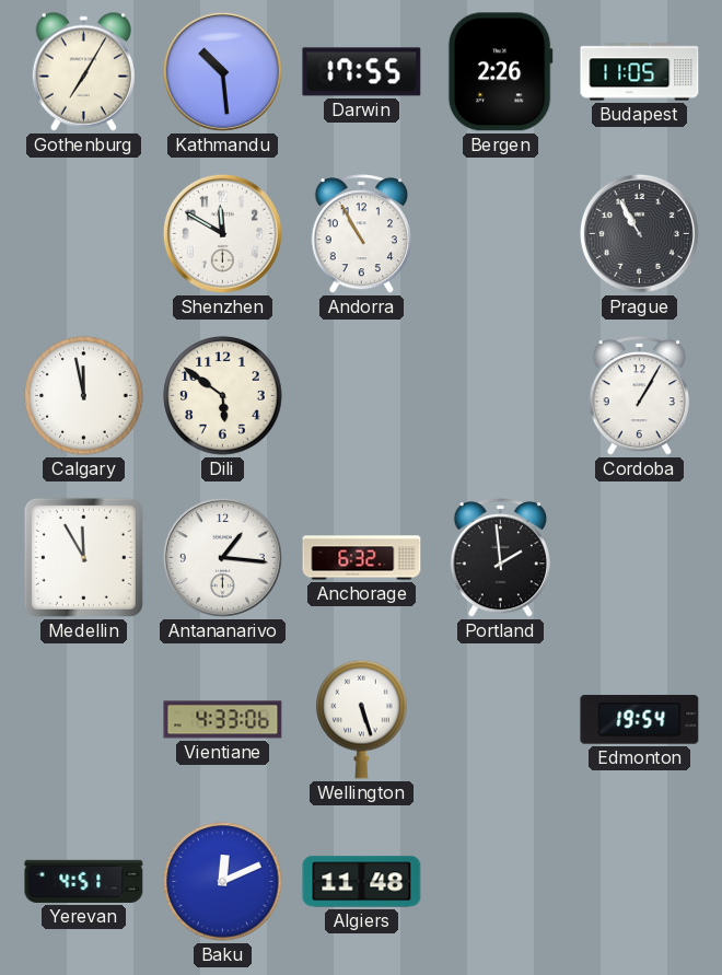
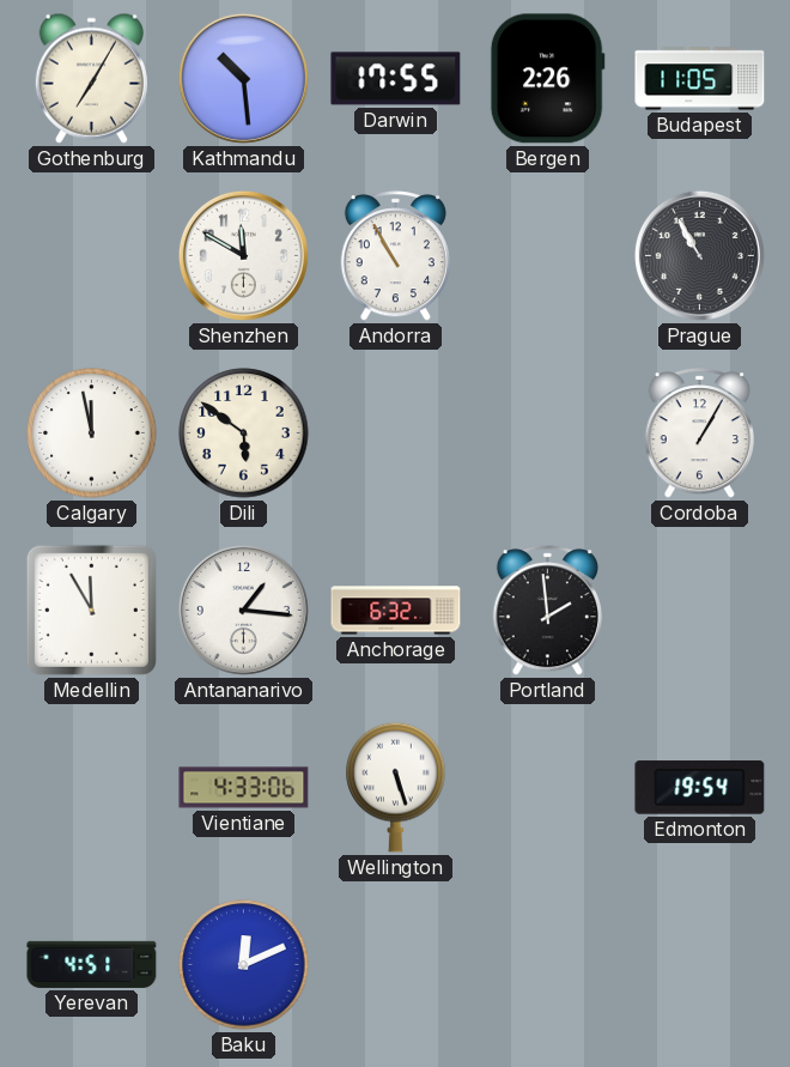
Algiers: 11:48 -> none
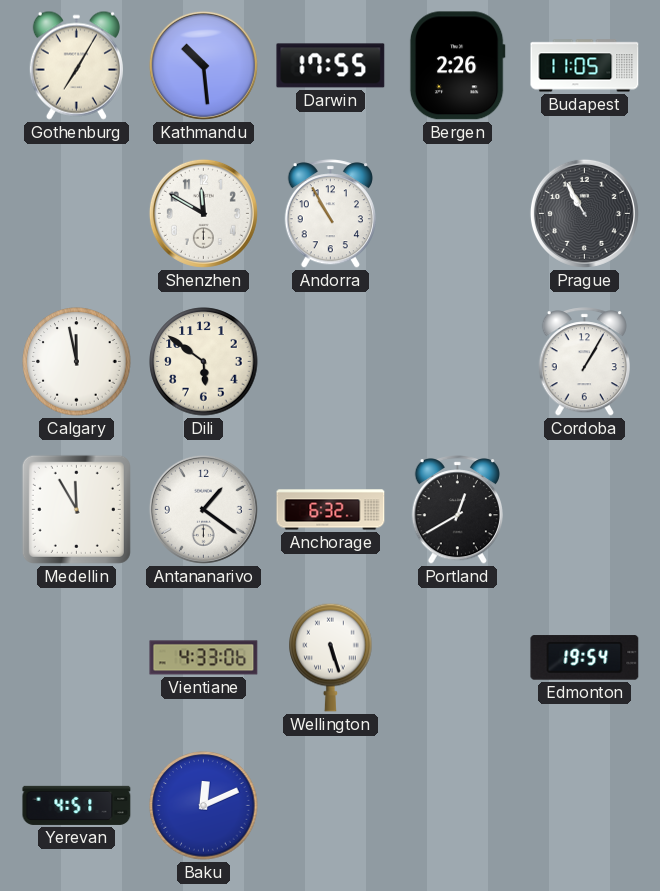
Antananarivo: 1:16 -> 1:21
Portland: 1:59 -> 12:40
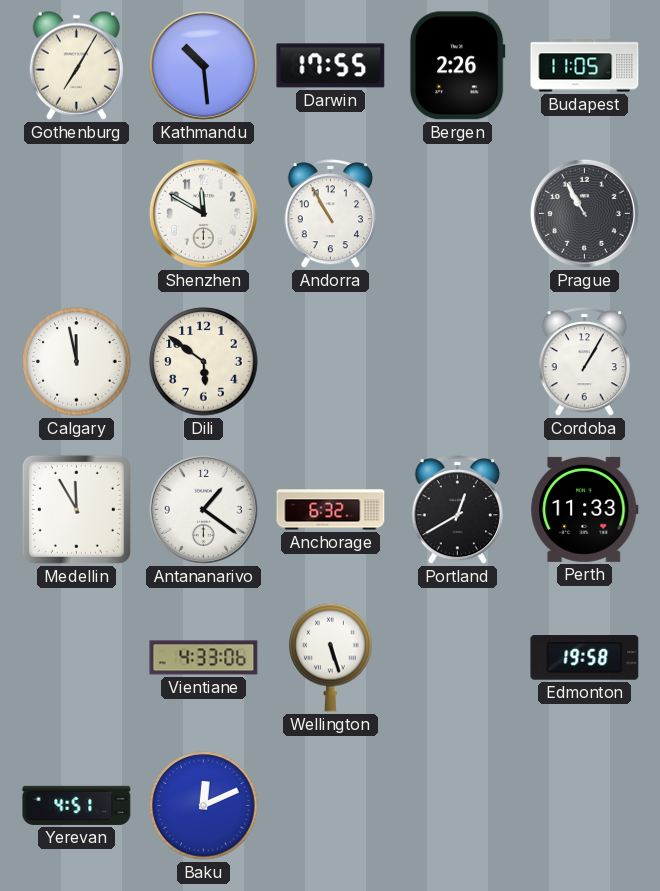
Perth: none -> 11:33
Edmonton: 19:54 -> 19:58
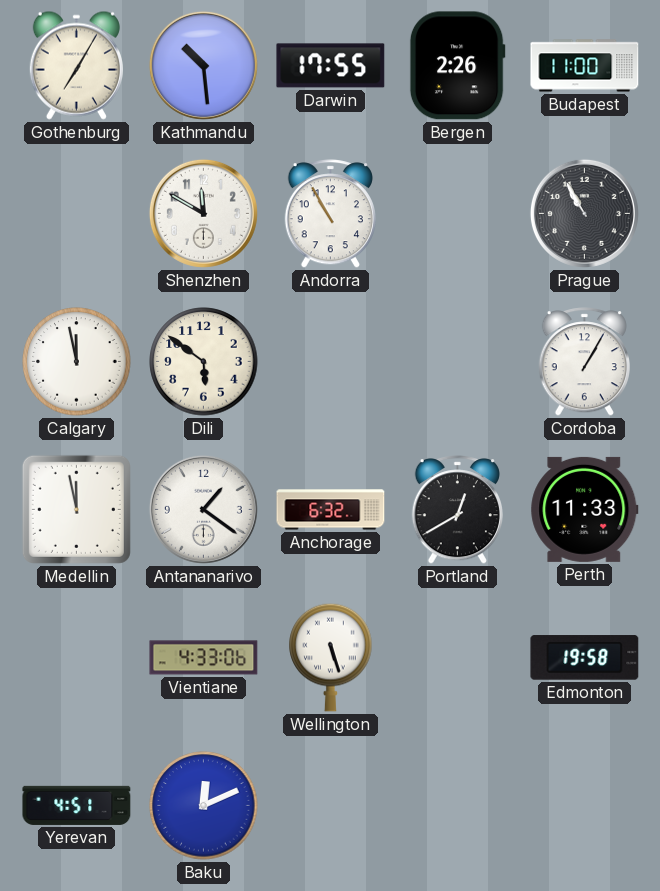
Budapest: 11:05 -> 11:00
Medellin: 11:55 -> 11:58
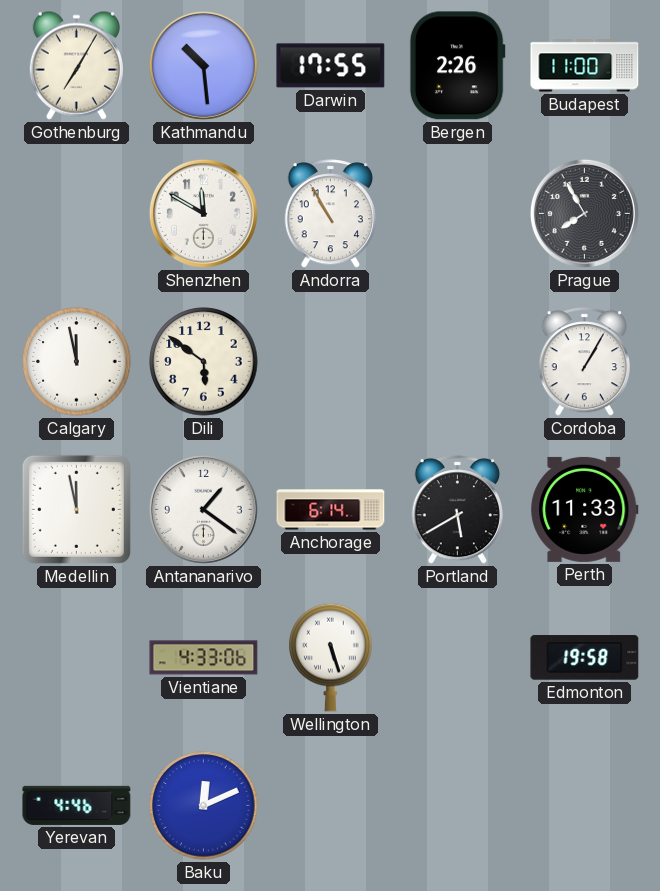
Prague: 10:55 -> 7:55
Anchorage: 6:32 -> 6:14
Portland: 12:40 -> 5:40
Yerevan: 4:51 -> 4:46
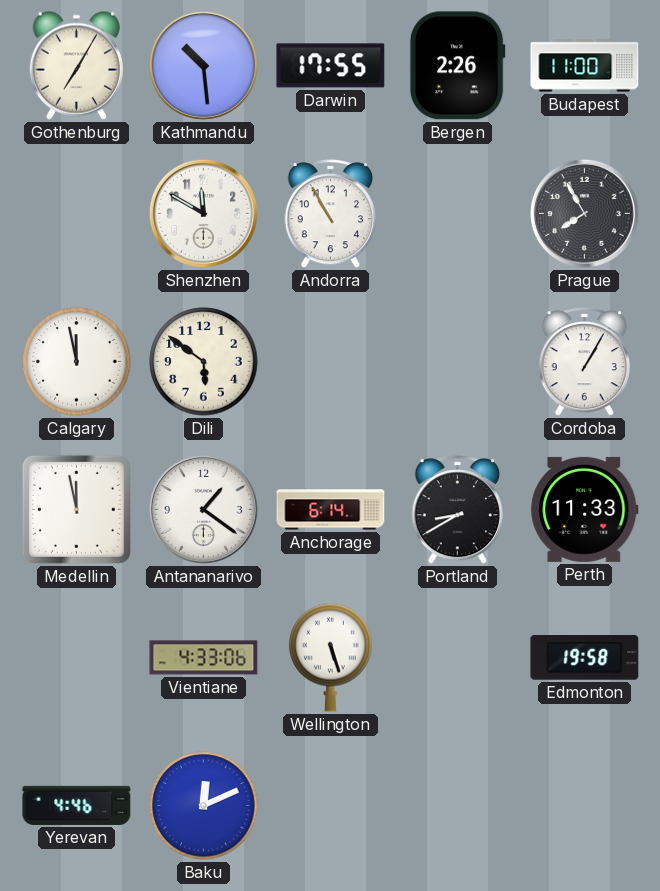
Portland: 5:40 -> 8:40
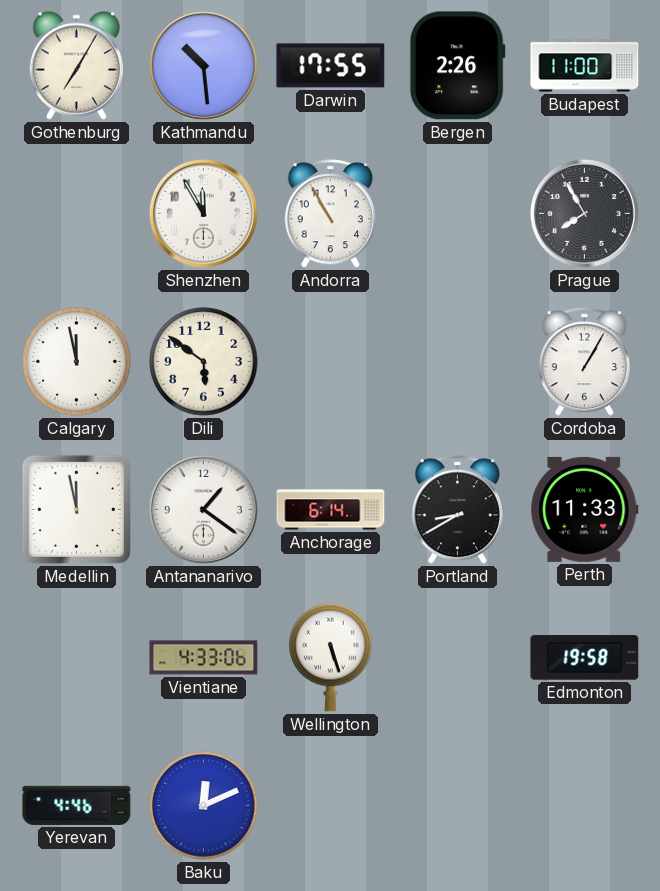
Shenzhen: 11:50 -> 11:55
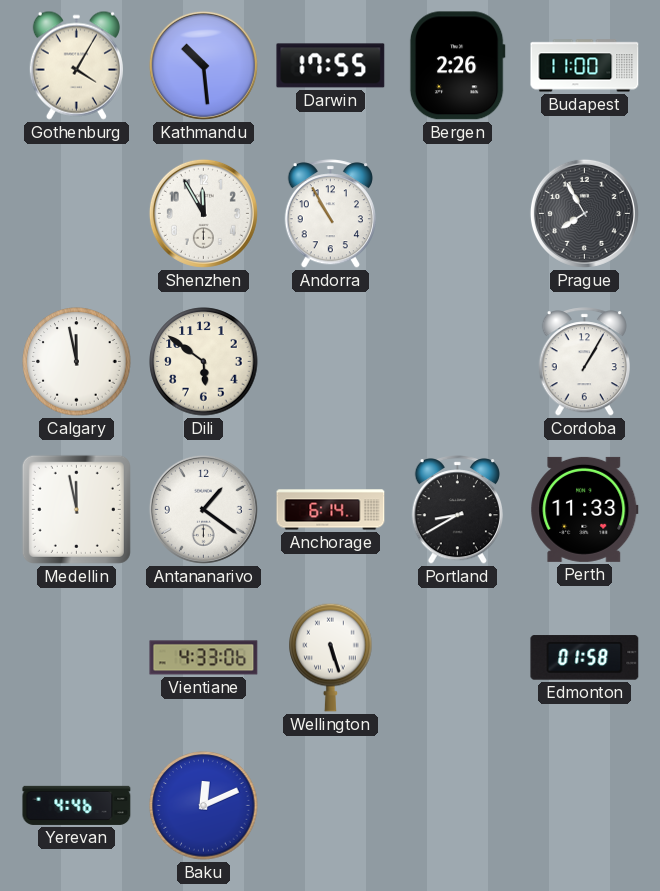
Gothenburg: 7:05 -> 4:05
Edmonton: 19:58 -> 01:58
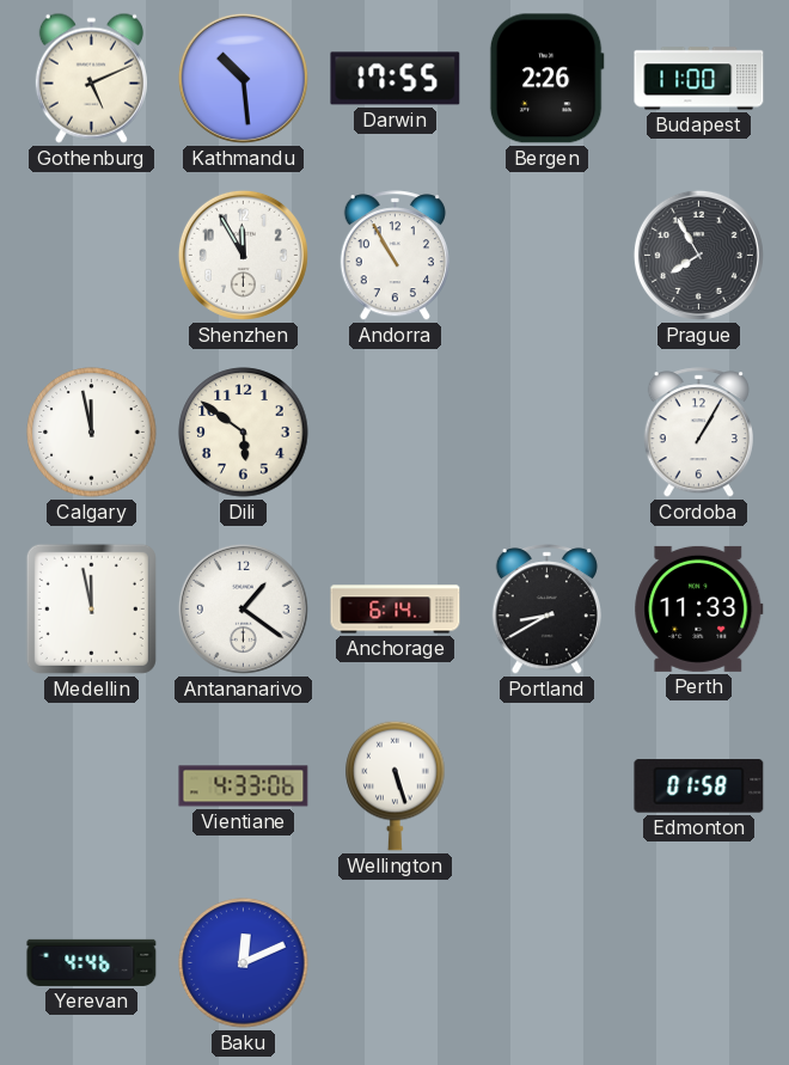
Gothenburg: 4:05 -> 5:11
